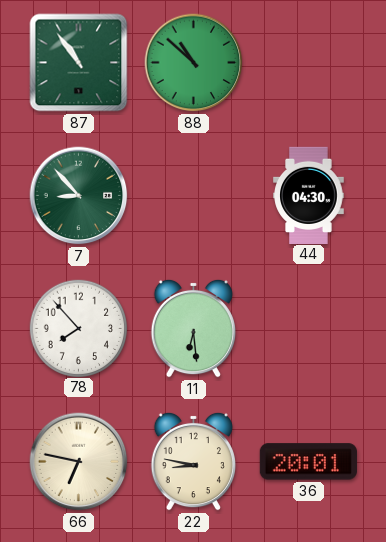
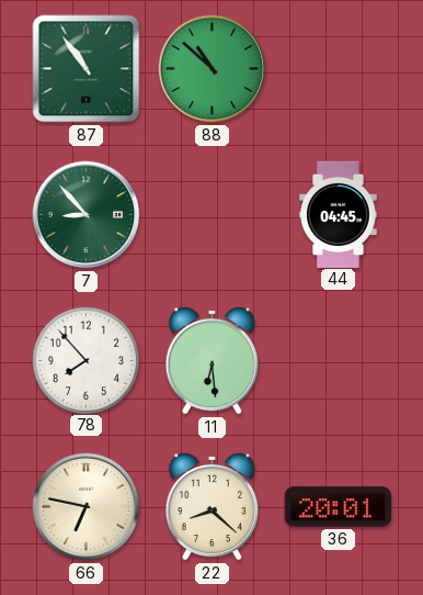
44: 04:30 -> 04:45
22: 8:47 -> 8:22
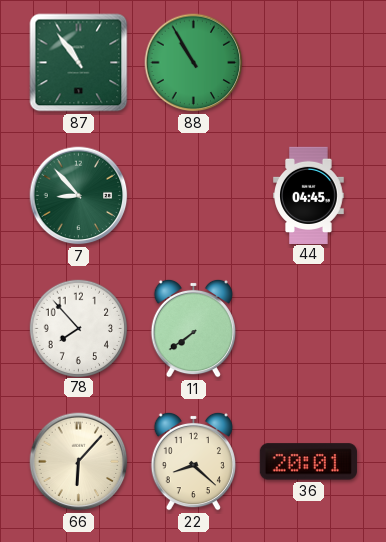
88: 10:52 -> 10:55
11: 6:29 -> 7:39
66: 6:47 -> 6:07
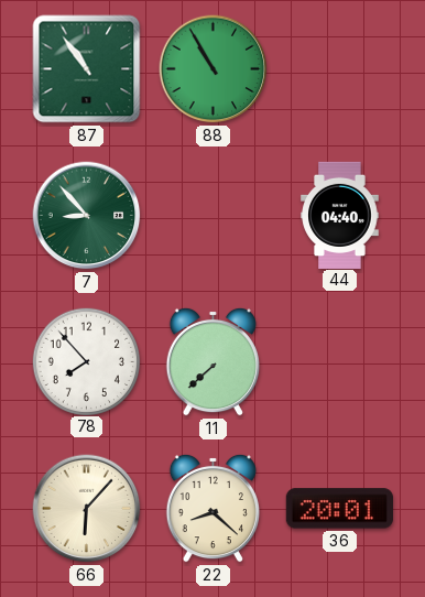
44: 04:45 -> 04:40
11: 7:39 -> 7:38
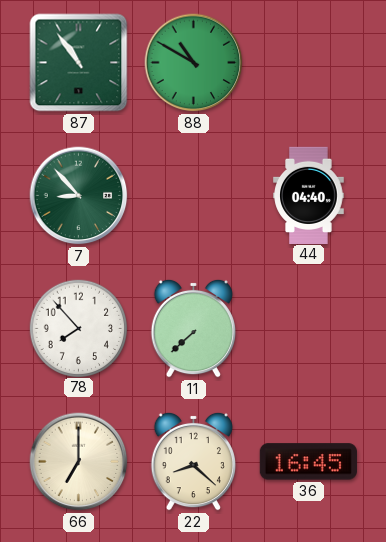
88: 10:55 -> 10:50
66: 6:07 -> 7:00
36: 20:01 -> 16:45
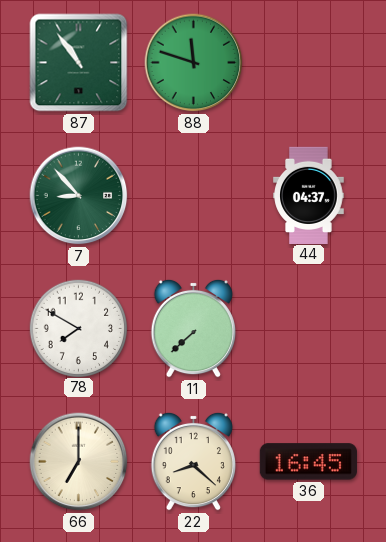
88: 10:50 -> 11:48
44: 04:40 -> 04:37
78: 7:53 -> 7:50
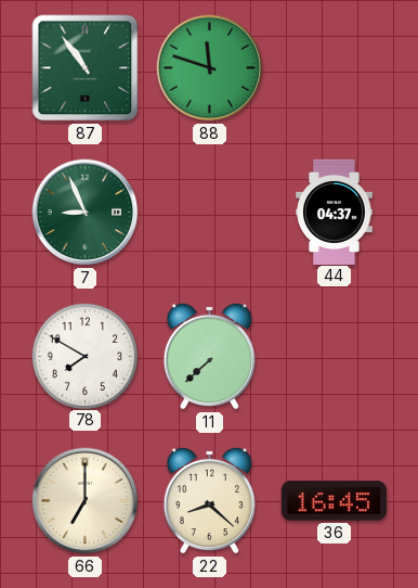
7: 8:53 -> 8:56
